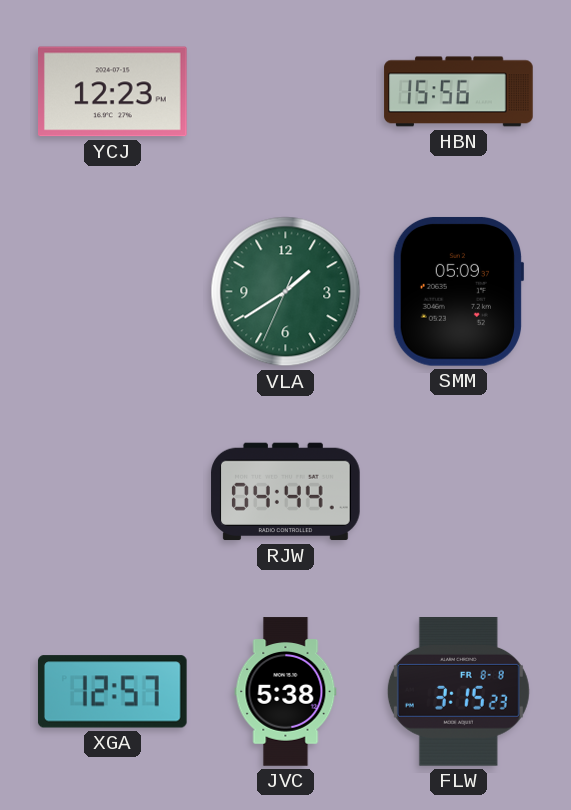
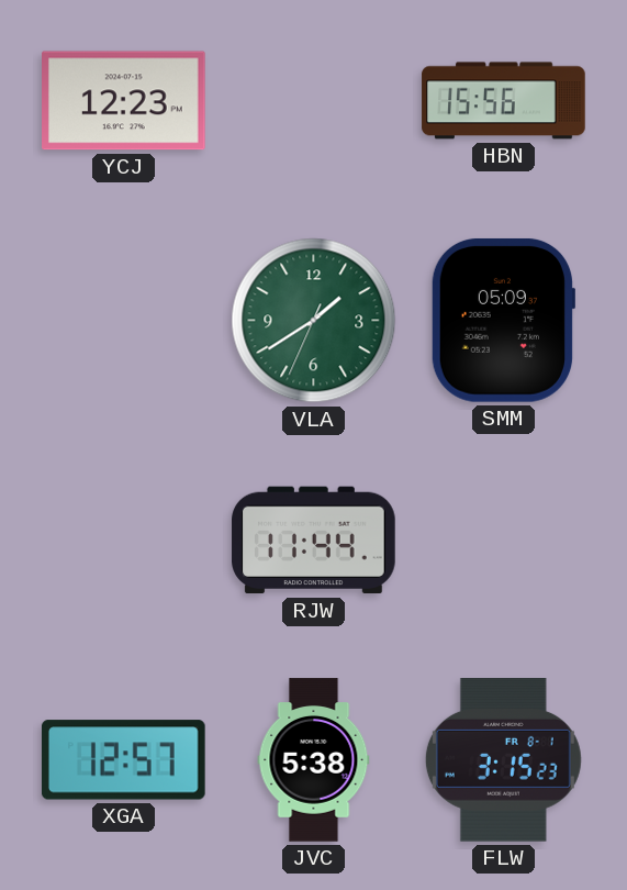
RJW: 04:44 -> 11:44
FLW date: FR 8-8 -> FR 8-1
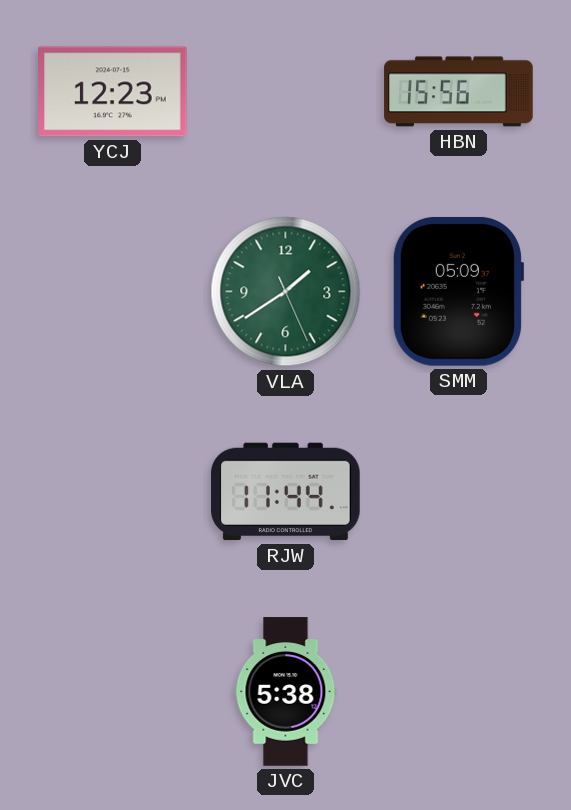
VLA: 1:39:34 -> 1:39:26
XGA: 12:57 -> none
FLW: 3:15 -> none
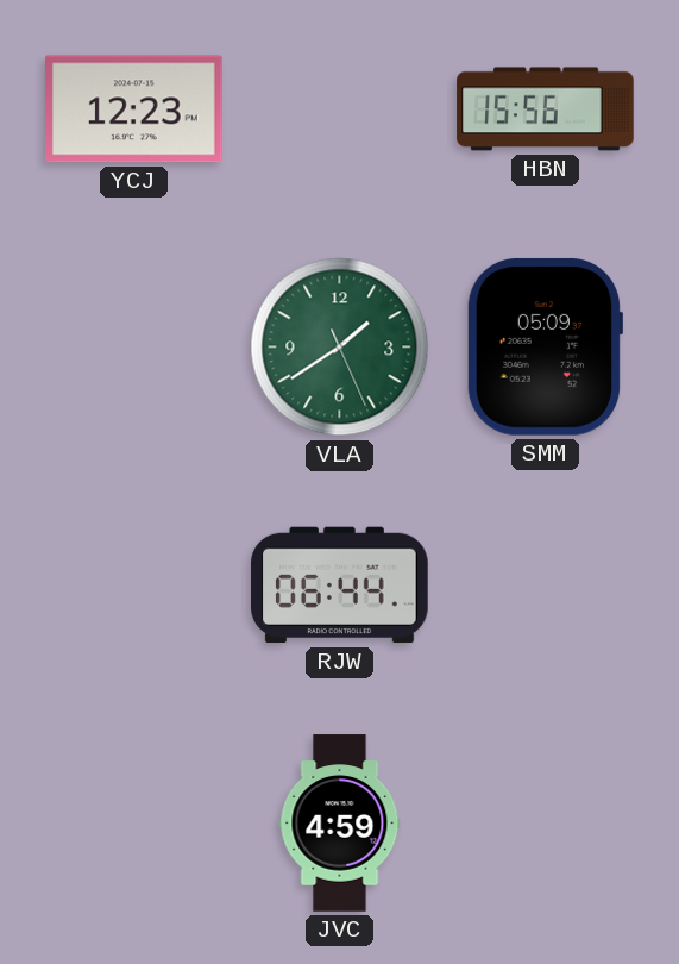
RJW: 11:44 -> 06:44
JVC: 5:38 -> 4:59
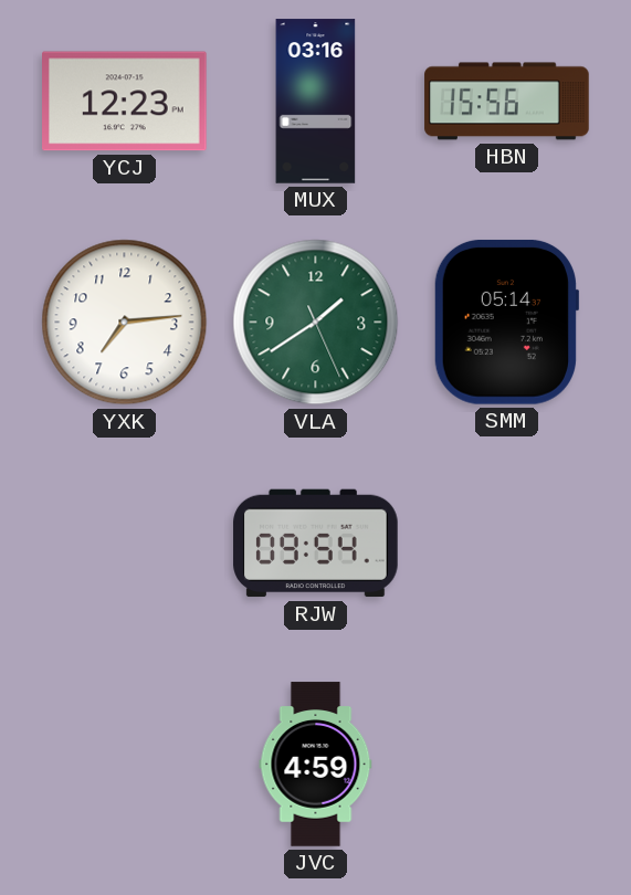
MUX: none -> 03:16
YXK: none -> 7:14
SMM: 05:09 -> 05:14
RJW: 06:44 -> 09:54
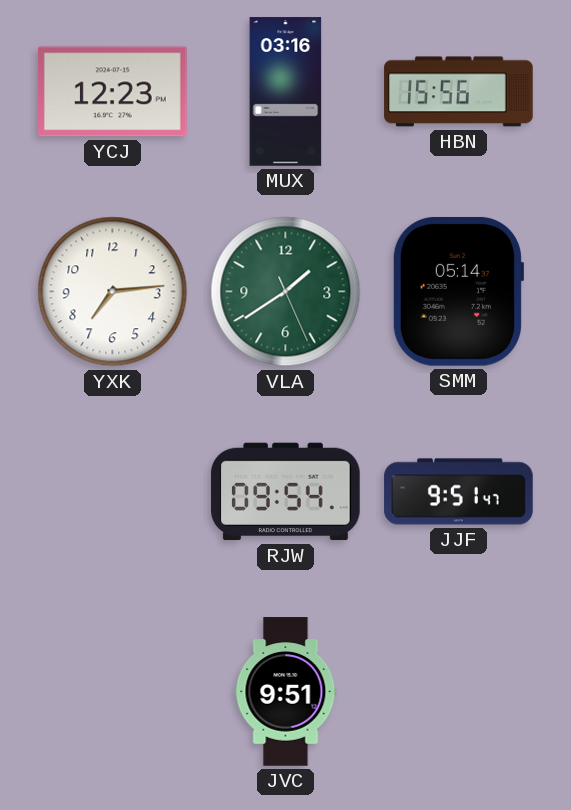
JJF: none -> 9:51
JVC: 4:59 -> 9:51
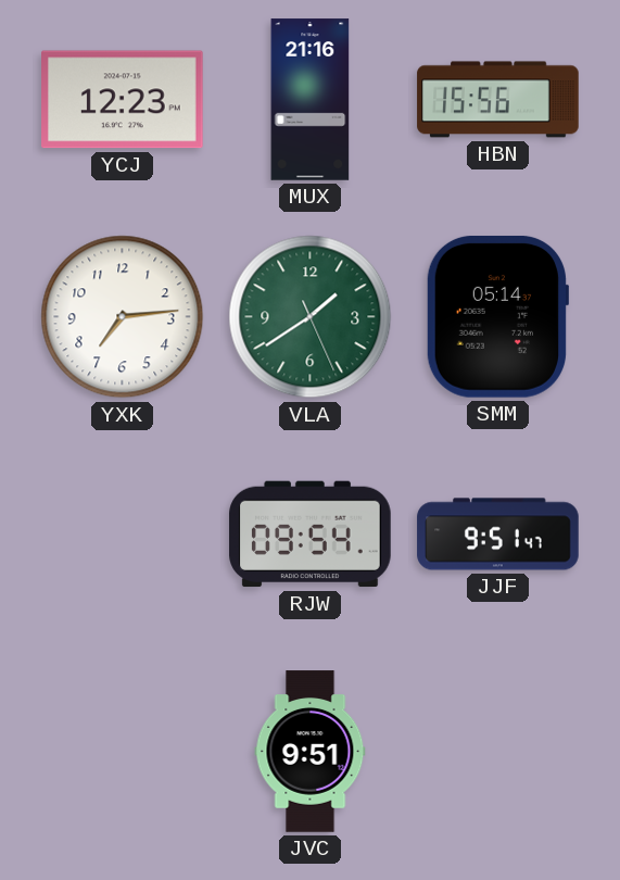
MUX: 03:16 -> 21:16
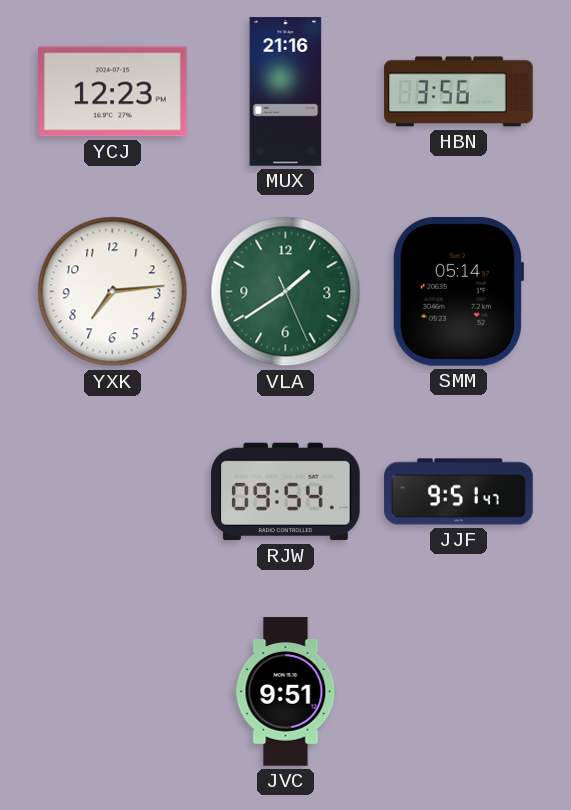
HBN: 15:56 -> 3:56
